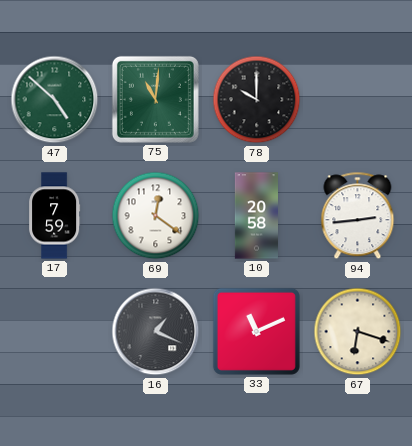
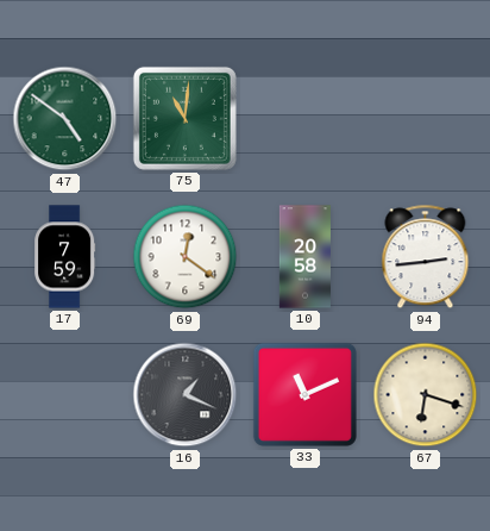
47: 4:52 -> 4:51
78: 10:00 -> none
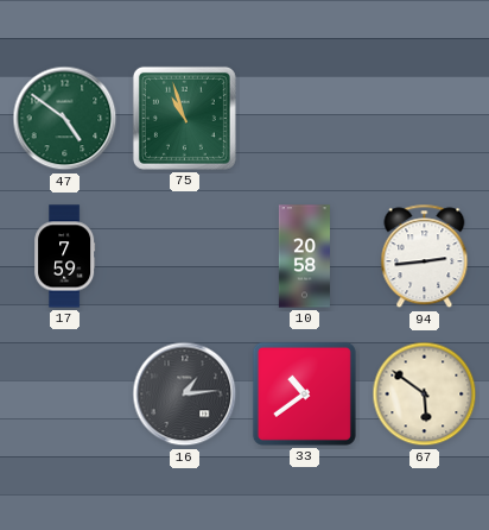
75: 11:01 -> 10:57
69: 12:21 -> none
16: 1:19 -> 1:14
33: 11:11 -> 10:39
67: 6:18 -> 5:51
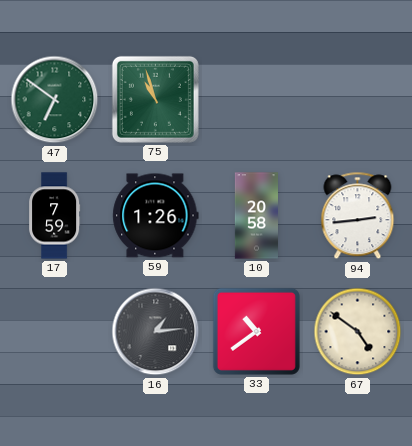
47: 4:51 -> 6:51
59: none -> 1:26
67: 5:51 -> 4:51
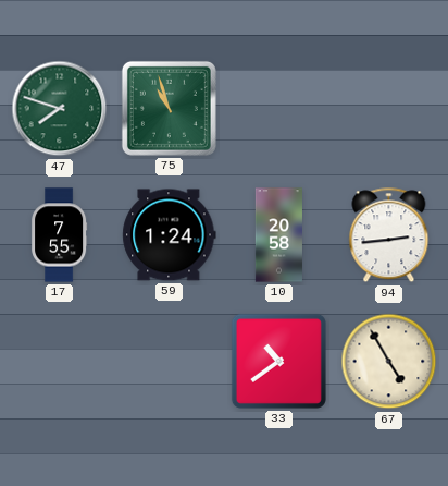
47: 6:51 -> 7:48
17: 7:59 -> 7:55
59: 1:26 -> 1:24
16: 1:14 -> none
67: 4:51 -> 4:55
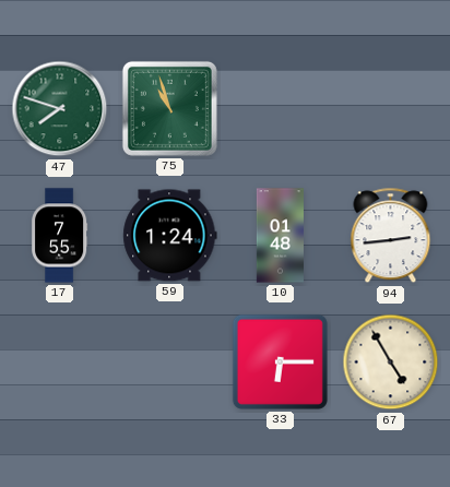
10: 20:58 -> 01:48
33: 10:39 -> 6:15
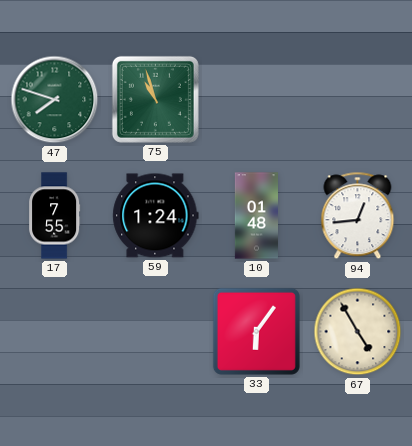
94: 2:44 -> 12:44
33: 6:15 -> 6:06
